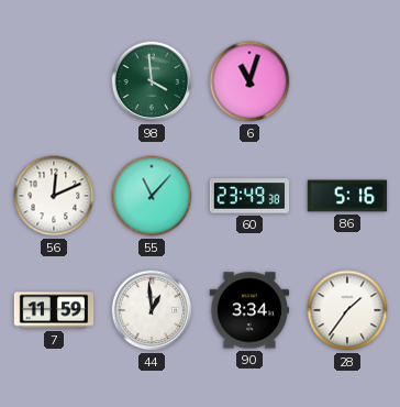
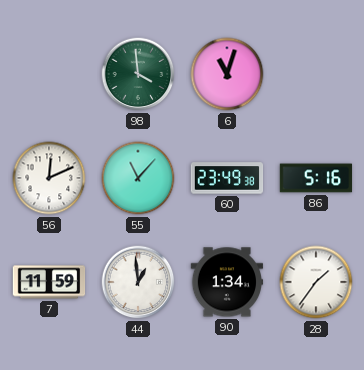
90: 3:34 -> 1:34
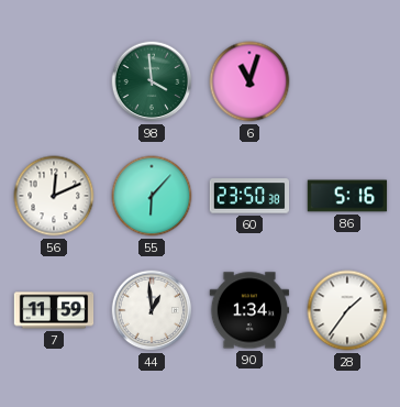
55: 11:07 -> 6:07
60: 23:49 -> 23:50
